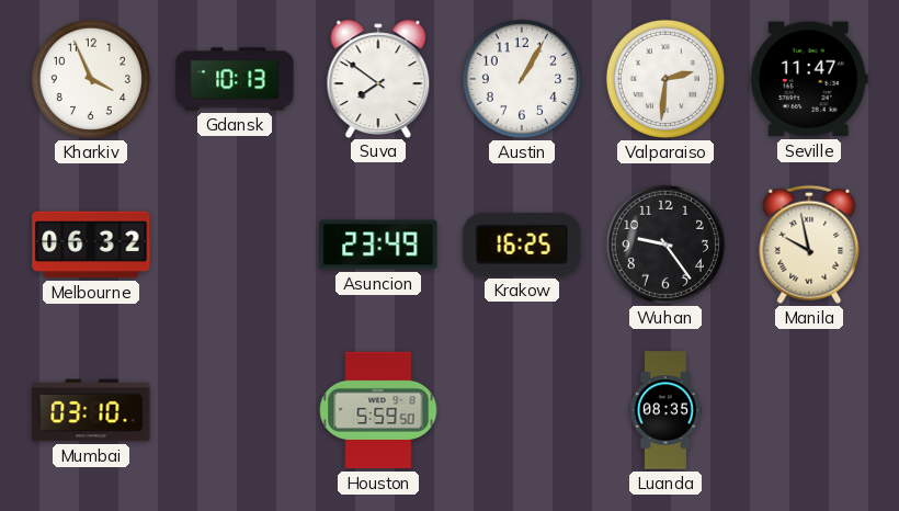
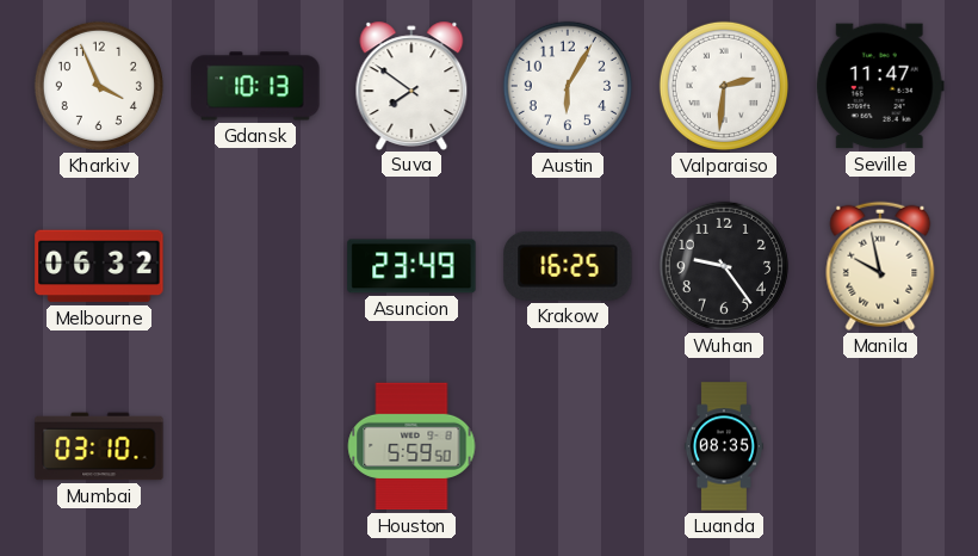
Austin: 1:05 -> 6:05
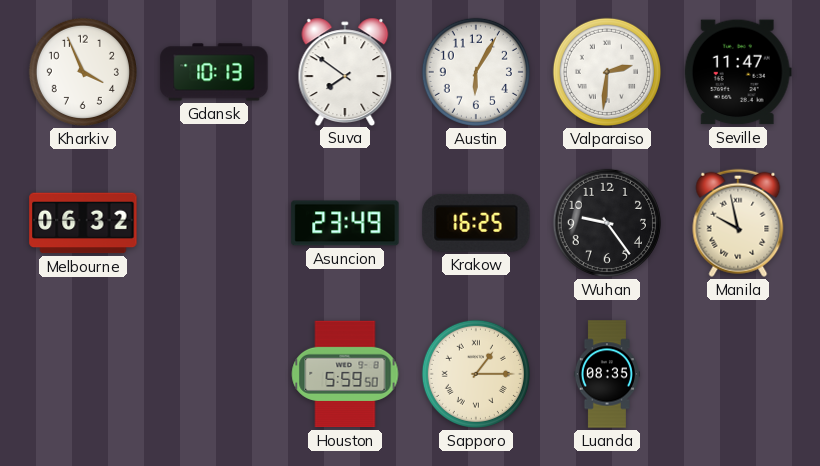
Mumbai: 03:10 -> none
Sapporo: none -> 1:15
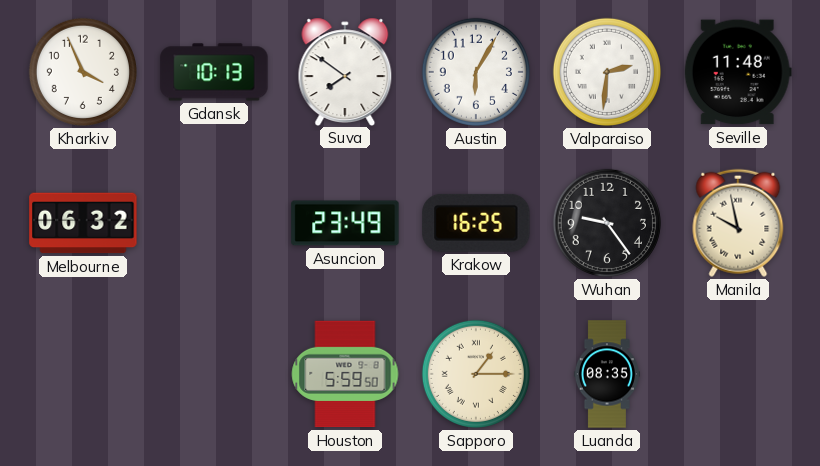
Seville: 11:47 -> 11:48
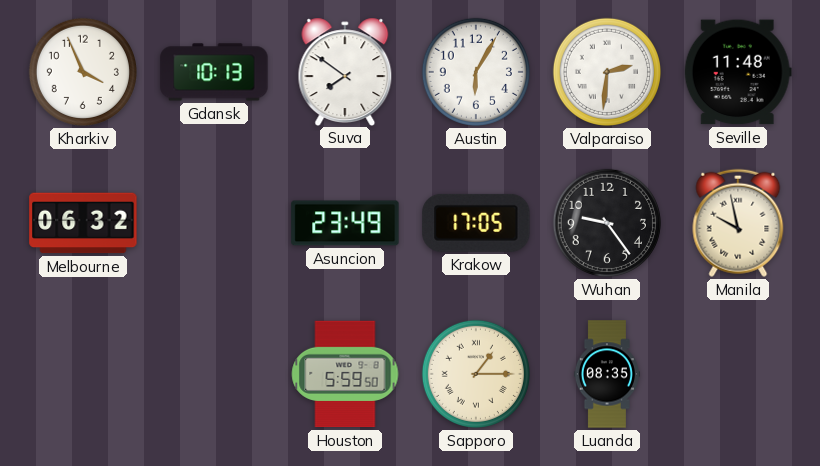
Krakow: 16:25 -> 17:05
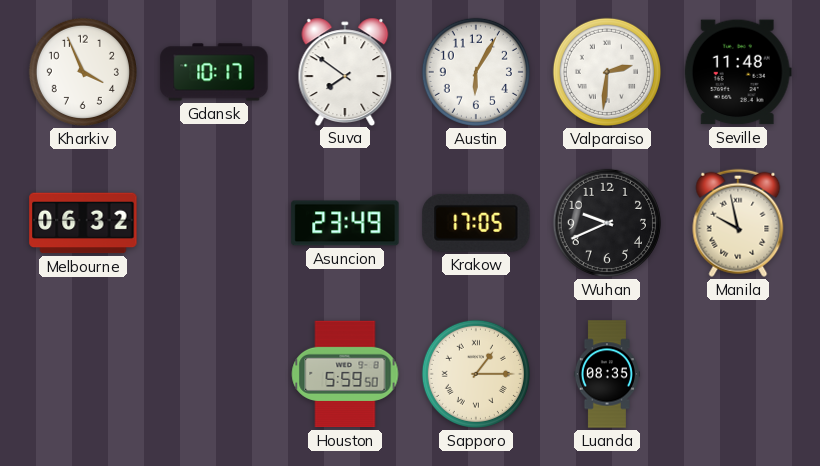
Gdansk: 10:13 -> 10:17
Wuhan: 9:24 -> 9:41
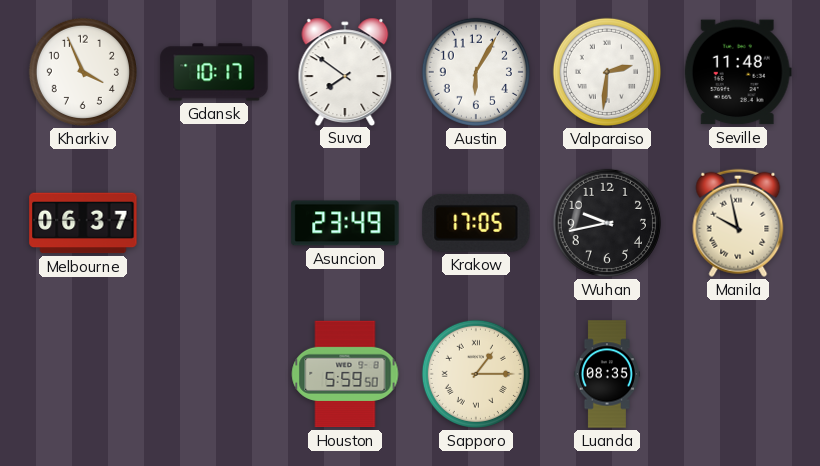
Melbourne: 06:32 -> 06:37
Wuhan: 9:41 -> 9:43
